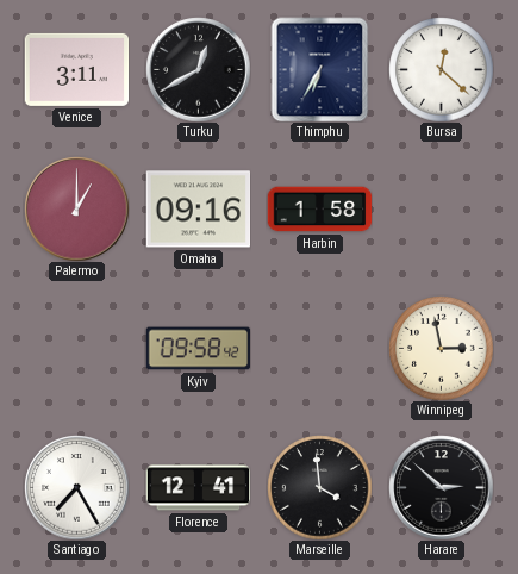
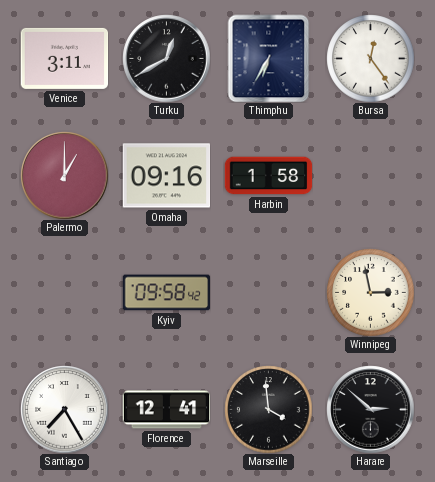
Bursa: 12:22 -> 12:24
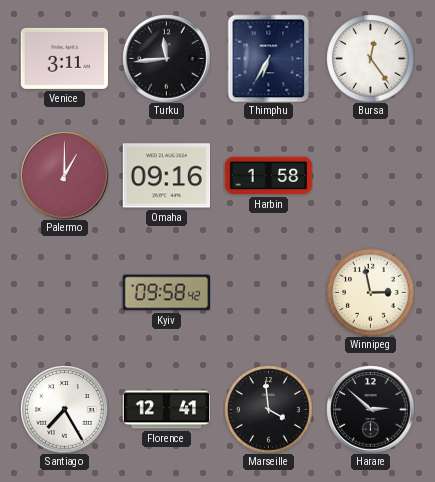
Turku: 12:40 -> 11:44
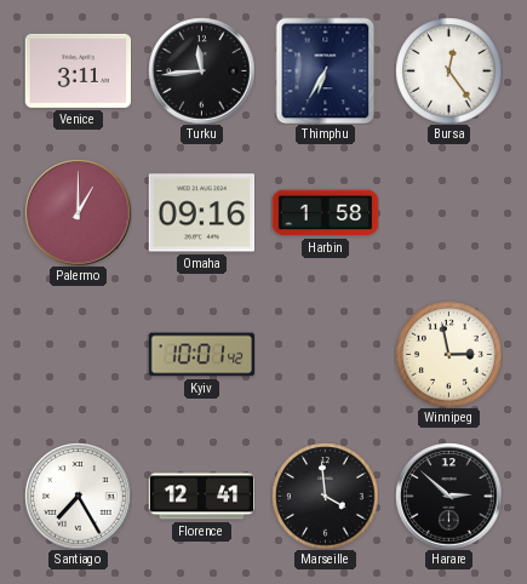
Kyiv: 09:58 -> 10:01
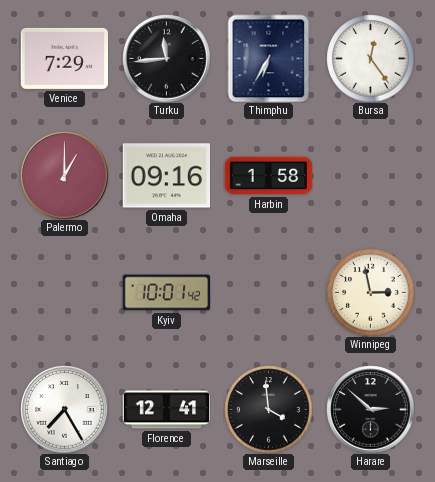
Venice: 3:11 -> 7:29
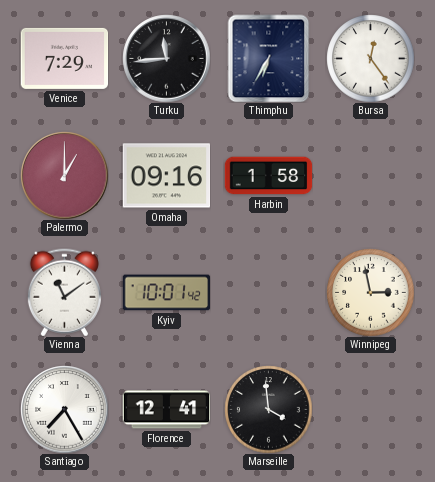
Vienna: none -> 11:09
Harare: 2:52 -> none
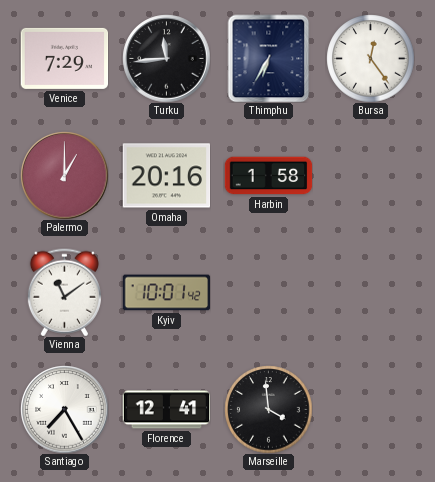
Omaha: 09:16 -> 20:16
Winnipeg: 2:58 -> none
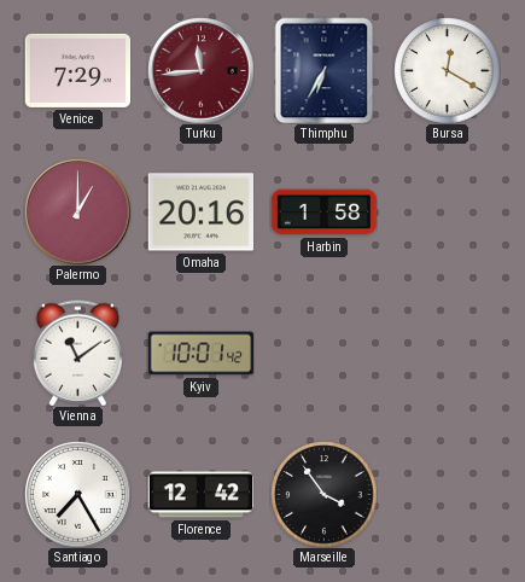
Turku dial: black -> burgundy
Bursa: 12:24 -> 12:20
Florence: 12:41 -> 12:42
Marseille: 3:59 -> 3:54
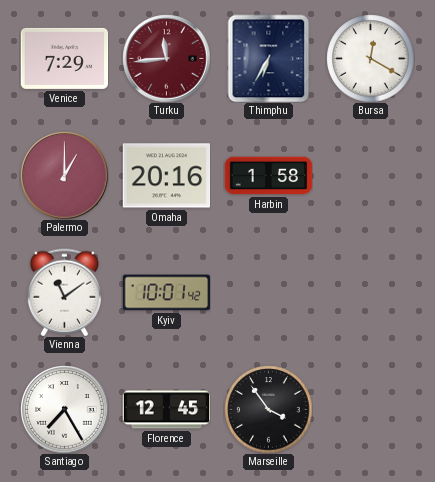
Florence: 12:42 -> 12:45
